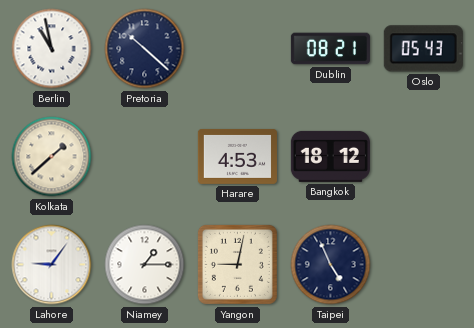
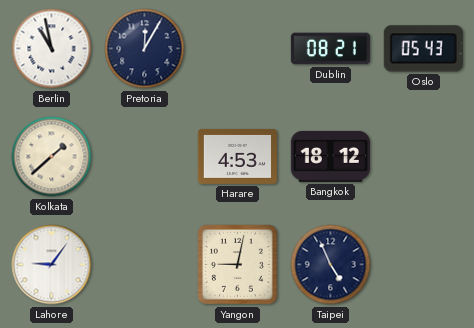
Pretoria: 10:22 -> 12:05
Niamey: 1:15 -> none
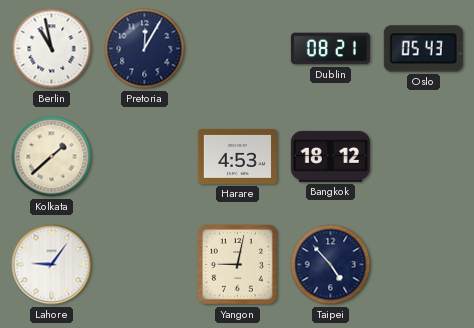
Taipei: 4:56 -> 4:53
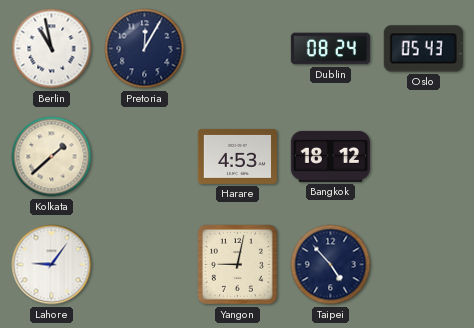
Dublin: 08:21 -> 08:24
